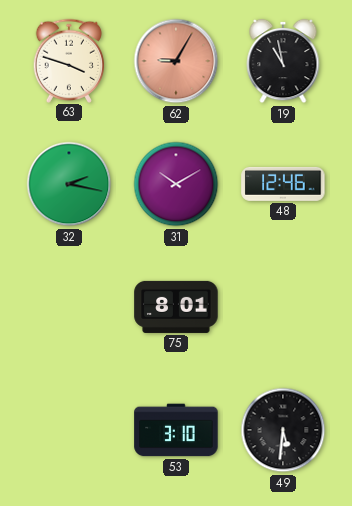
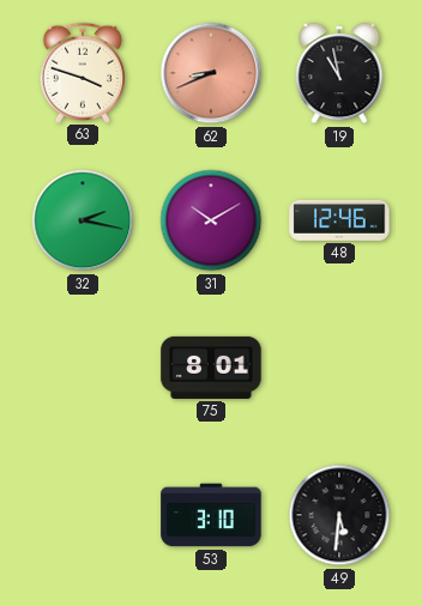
62: 9:05 -> 8:41
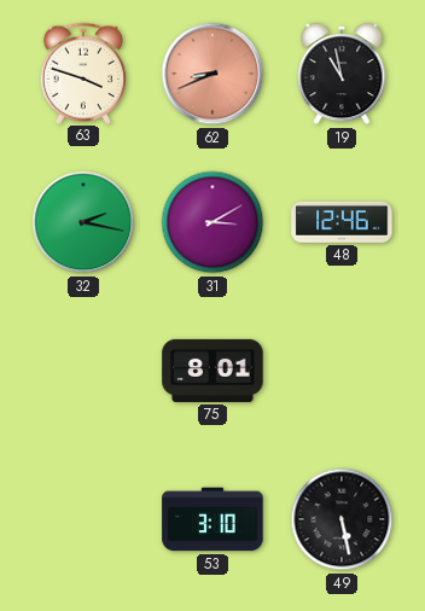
31: 10:10 -> 3:10
49: 5:31 -> 5:28
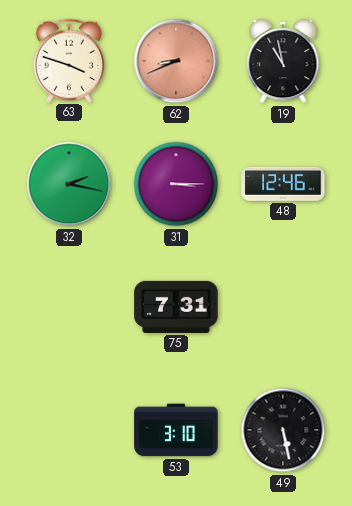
31: 3:10 -> 3:15
75: 8:01 -> 7:31
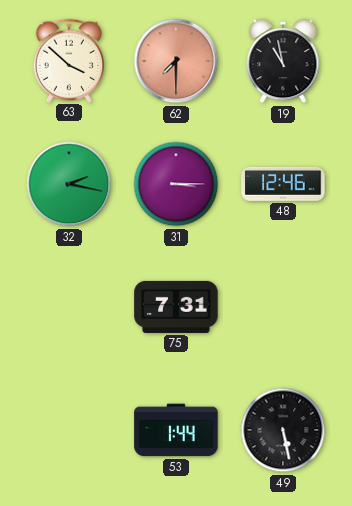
63: 3:48 -> 3:52
62: 8:41 -> 7:30
53: 3:10 -> 1:44
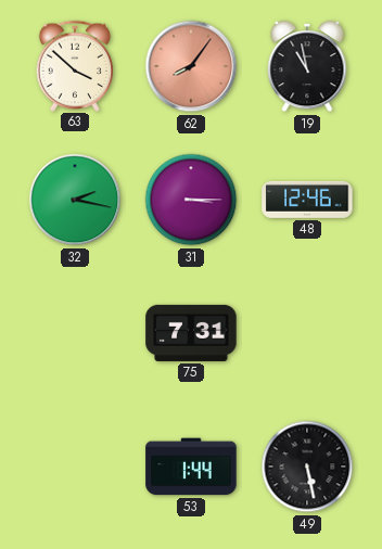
62: 7:30 -> 8:06
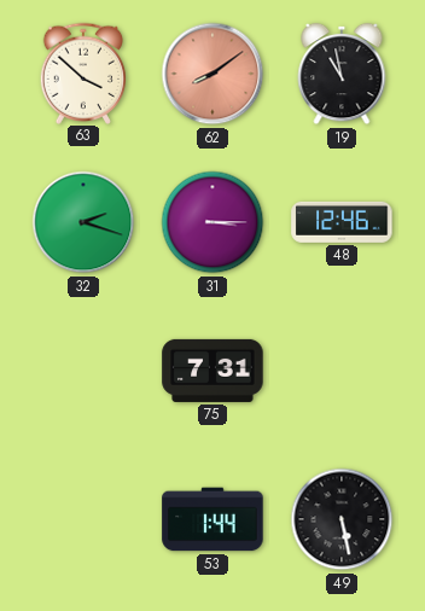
62: 8:06 -> 8:09
32: 2:17 -> 2:18
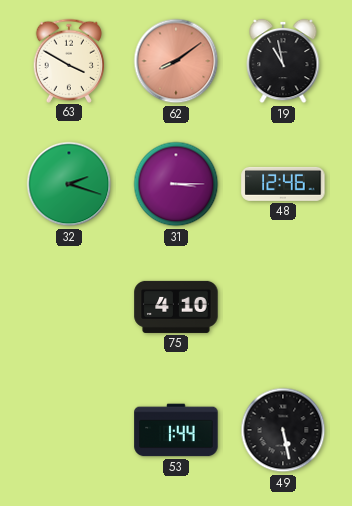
63: 3:52 -> 3:50
75: 7:31 -> 4:10
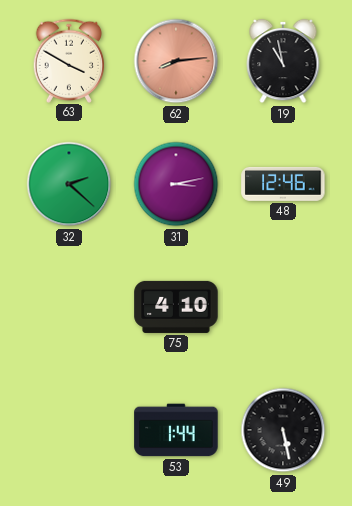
62: 8:09 -> 8:14
32: 2:18 -> 2:22
31: 3:15 -> 3:13
